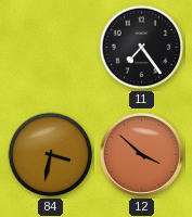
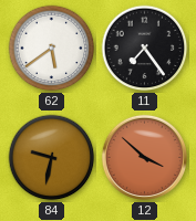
62: none -> 5:39
84: 3:32 -> 9:32
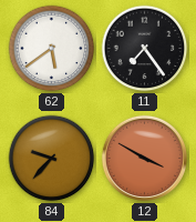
84: 9:32 -> 9:37
12: 3:52 -> 3:50
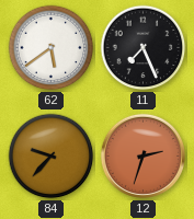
11: 7:24 -> 7:26
12: 3:50 -> 2:33
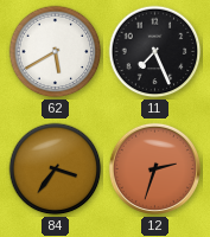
62: 5:39 -> 5:40
84: 9:37 -> 3:36
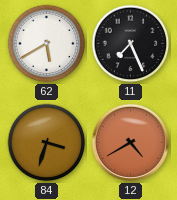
84: 3:36 -> 3:33
12: 2:33 -> 4:40
